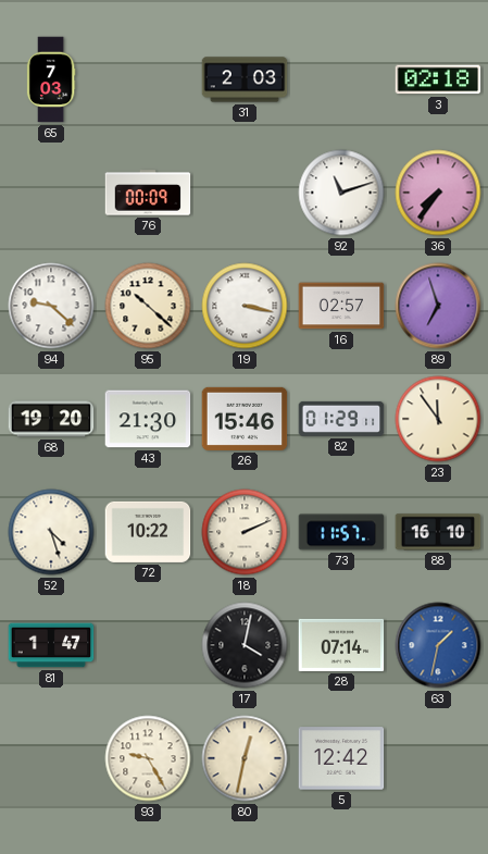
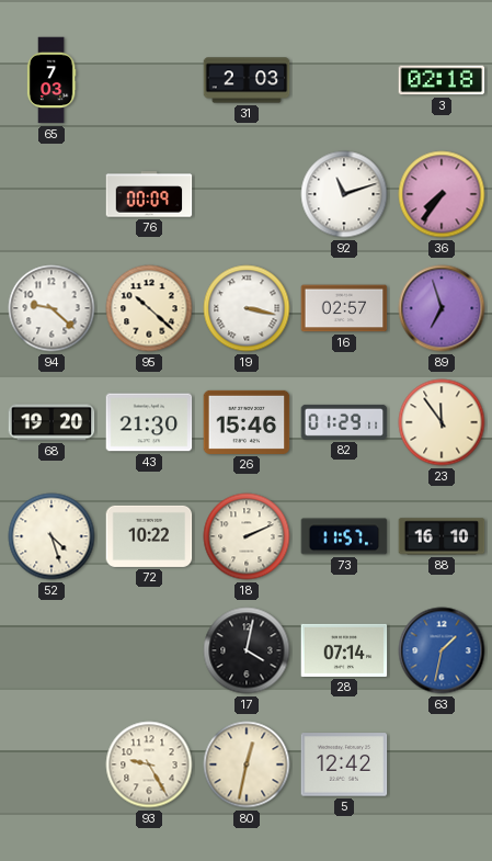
81: 1:47 -> none
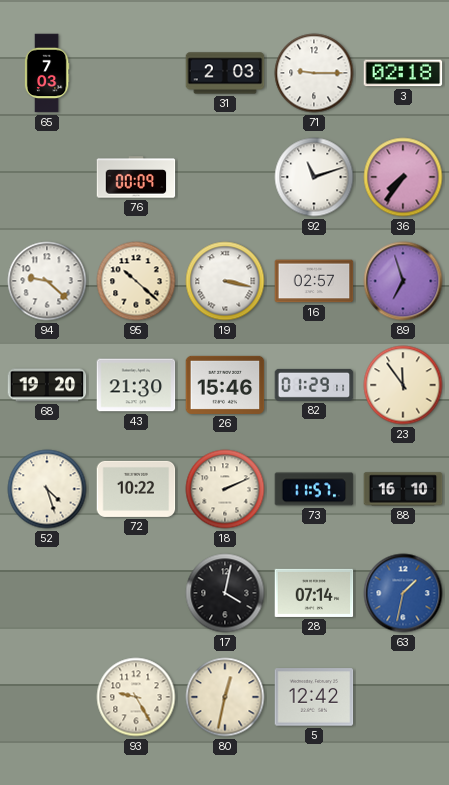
71: none -> 9:15
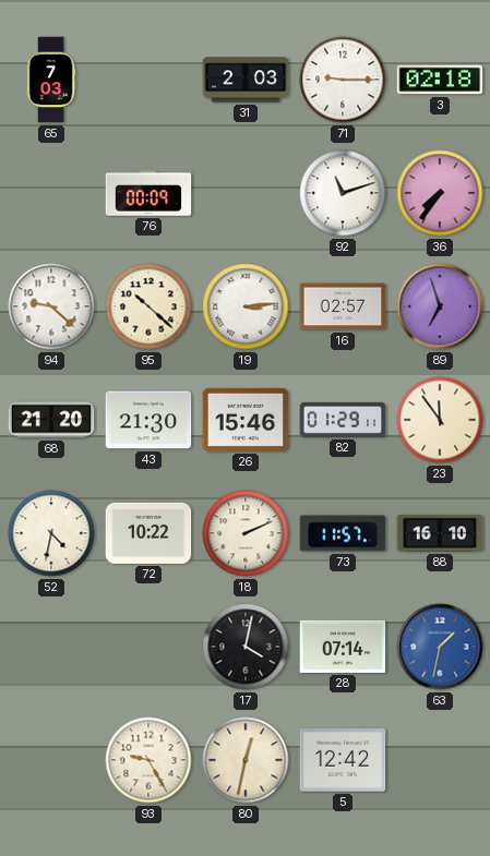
19: 3:17 -> 3:14
68: 19:20 -> 21:20
52: 4:27 -> 4:32
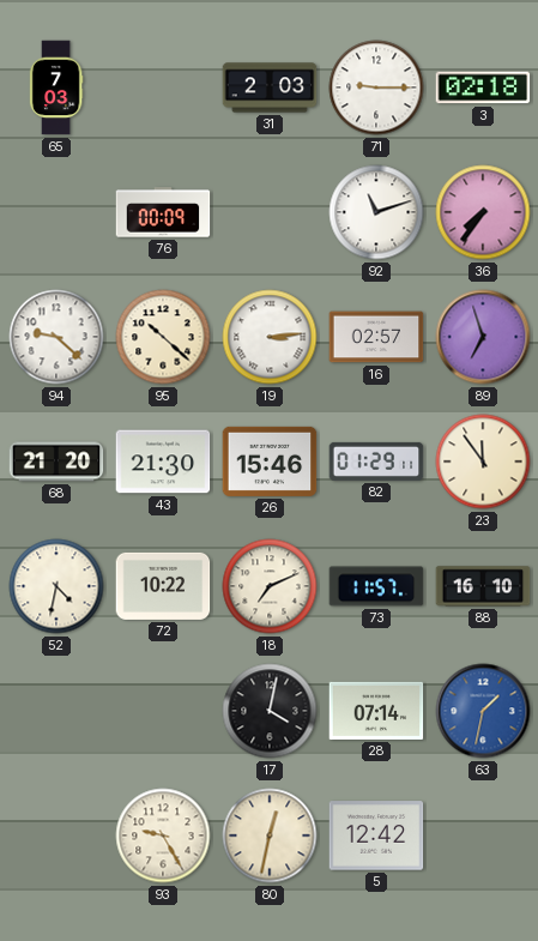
18: 2:11 -> 7:11
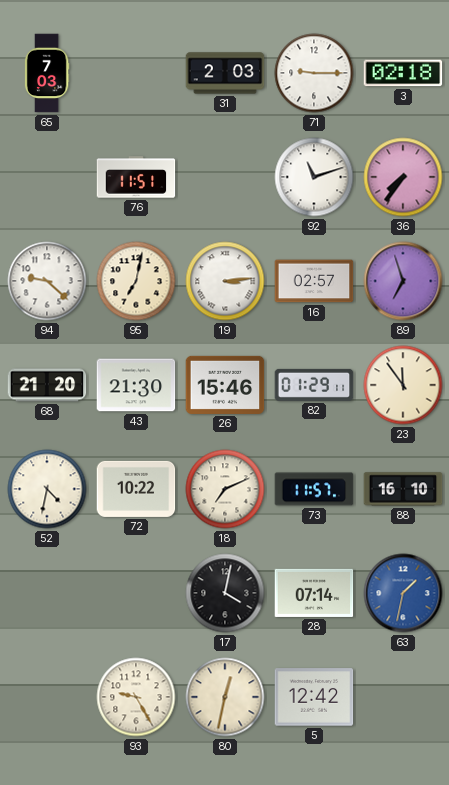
76: 00:09 -> 11:51
95: 10:22 -> 7:02
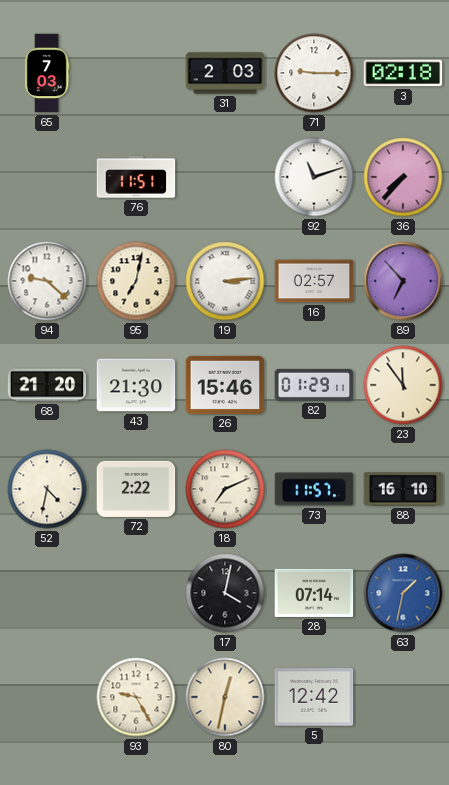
36: 7:36 -> 7:37
89: 6:57 -> 6:53
72: 10:22 -> 2:22
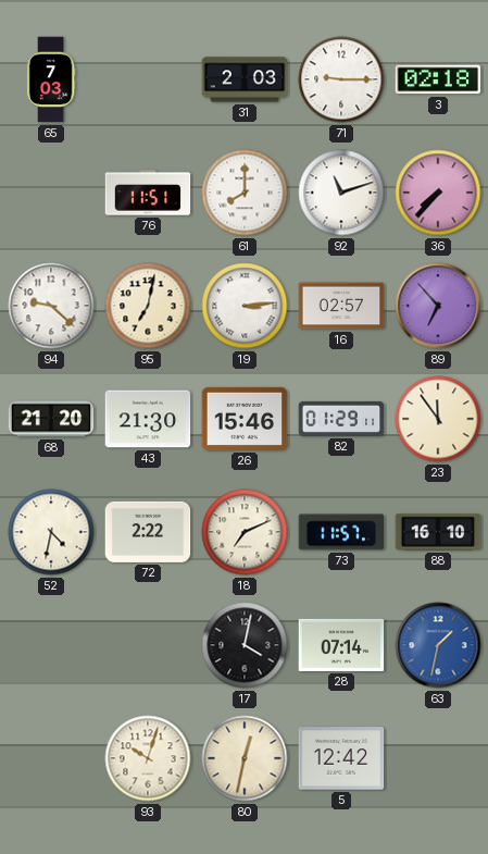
61: none -> 8:00
93: 9:25 -> 10:03
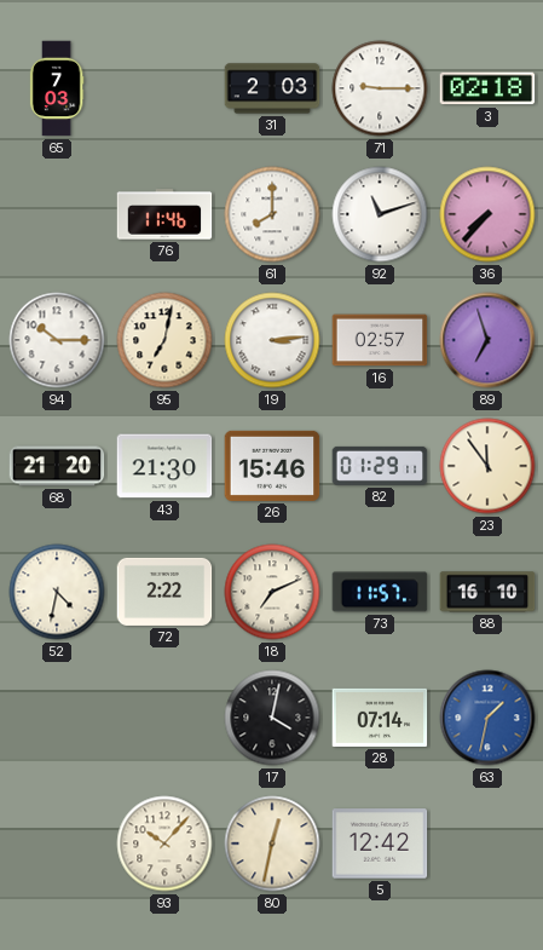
76: 11:51 -> 11:46
94: 9:22 -> 10:15
89: 6:53 -> 6:57
93: 10:03 -> 10:07
